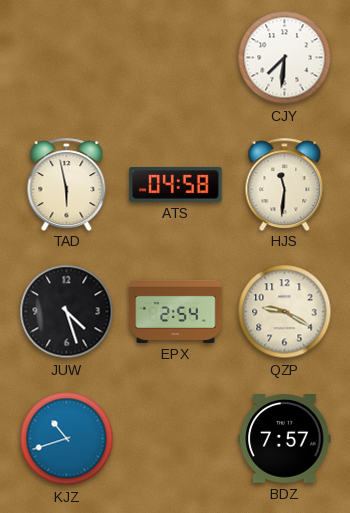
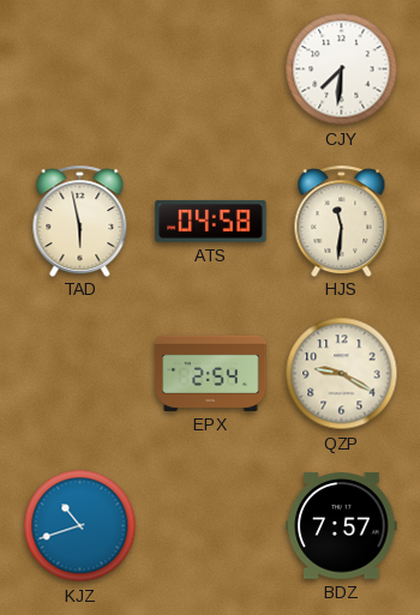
JUW: 4:27 -> none
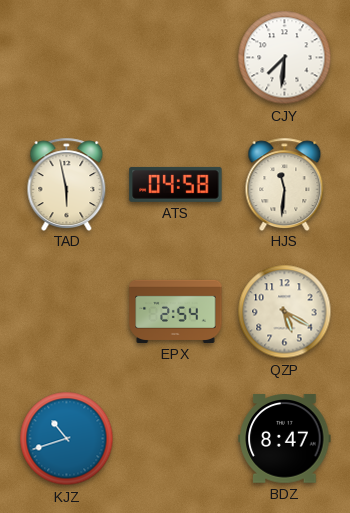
QZP: 9:20 -> 5:20
BDZ: 7:57 -> 8:47
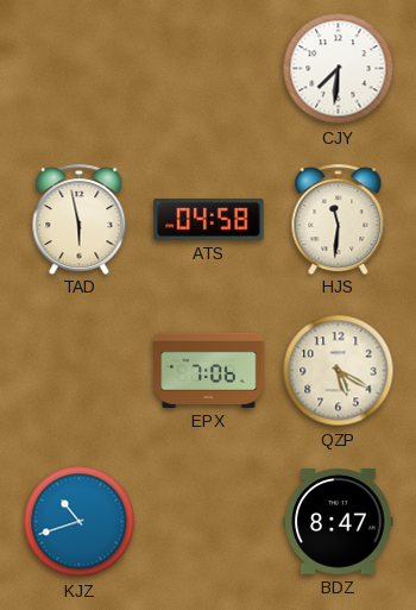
EPX: 2:54 -> 7:06
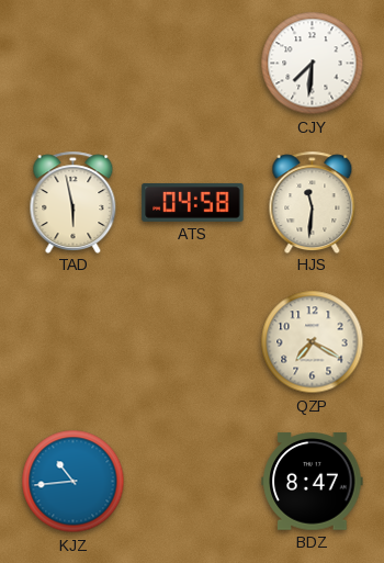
EPX: 7:06 -> none
QZP: 5:20 -> 7:20
KJZ: 10:42 -> 10:44
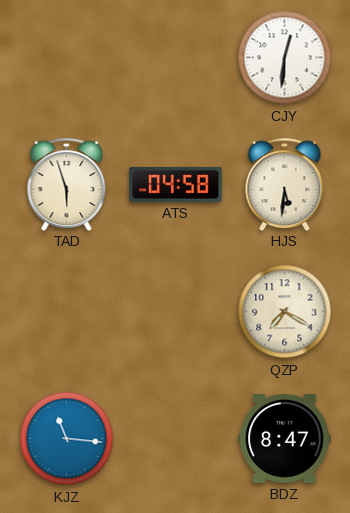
CJY: 7:31 -> 12:31
TAD: 5:58 -> 5:57
HJS: 11:31 -> 5:31
KJZ: 10:44 -> 11:16
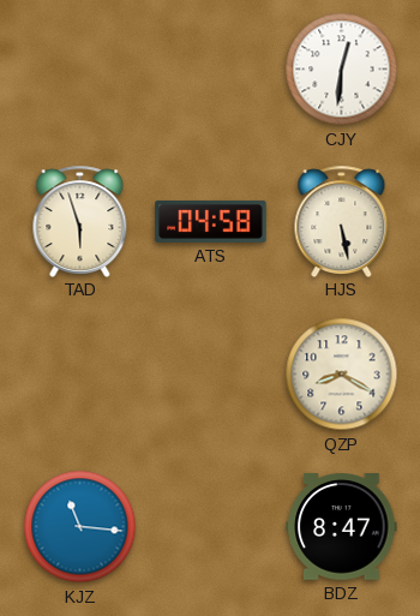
HJS: 5:31 -> 5:28
QZP: 7:20 -> 8:20
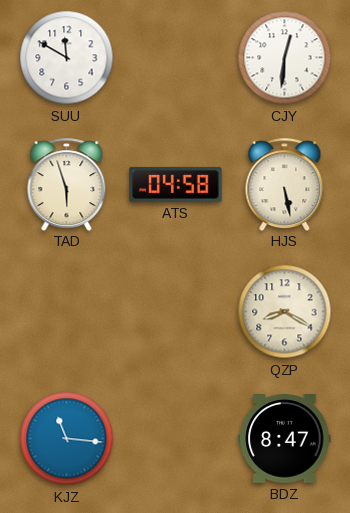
SUU: none -> 11:50
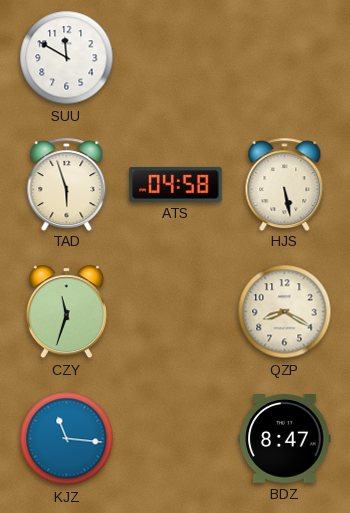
CJY: 12:31 -> none
CZY: none -> 11:33
